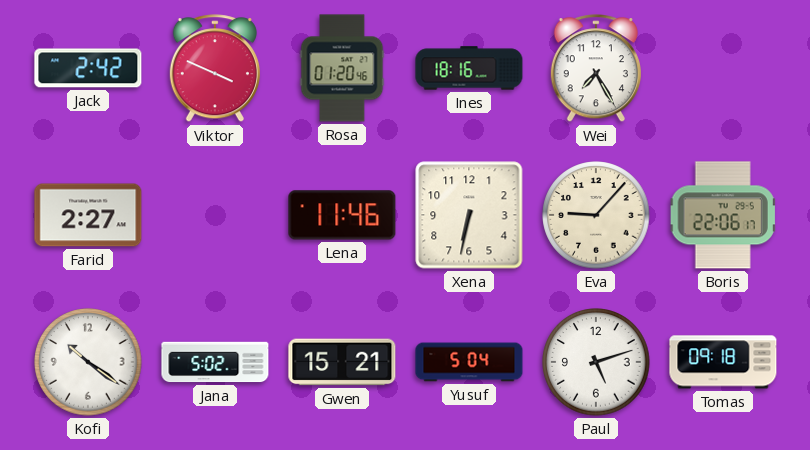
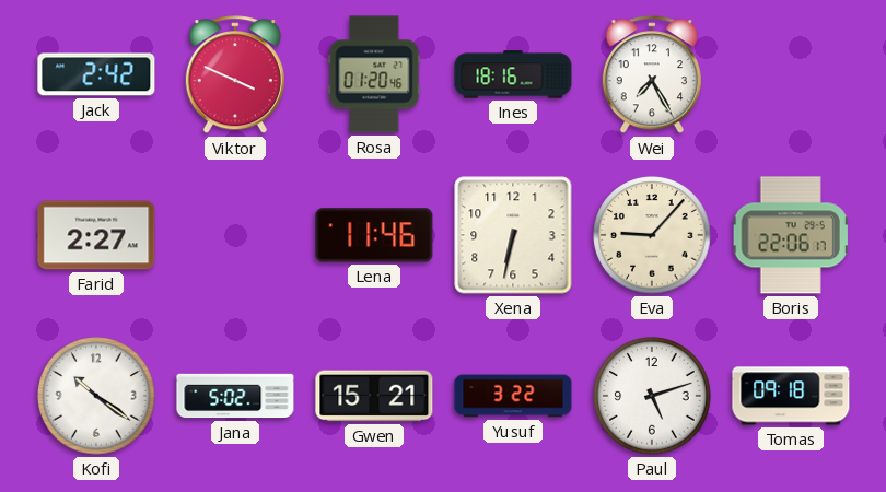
Yusuf: 5:04 -> 3:22
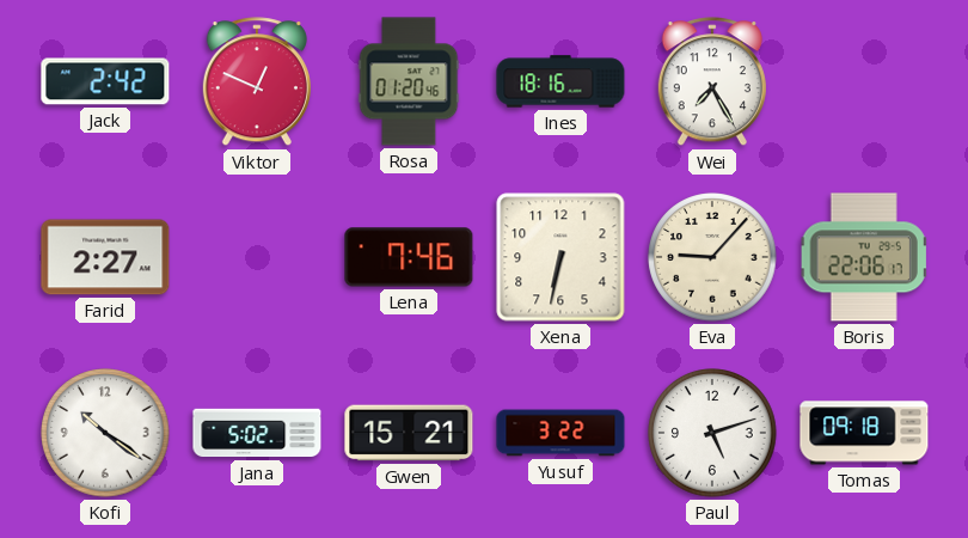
Viktor: 3:49 -> 12:49
Lena: 11:46 -> 7:46
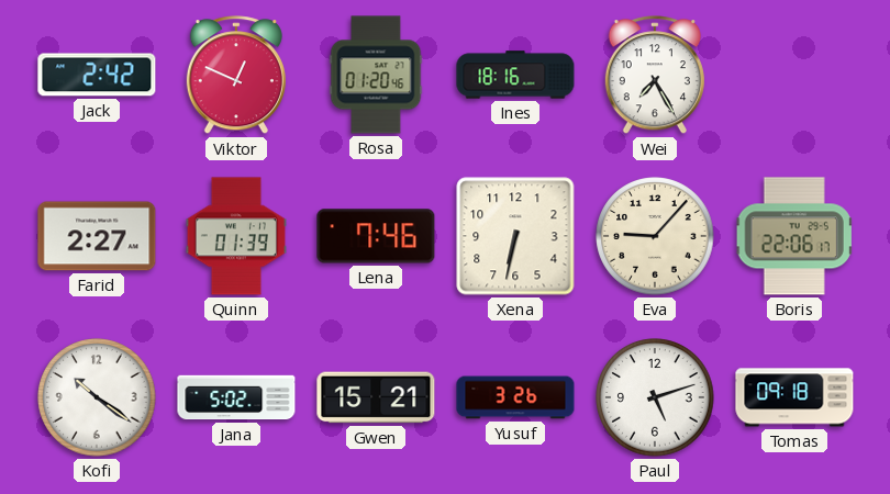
Quinn: none -> 01:39
Yusuf: 3:22 -> 3:26
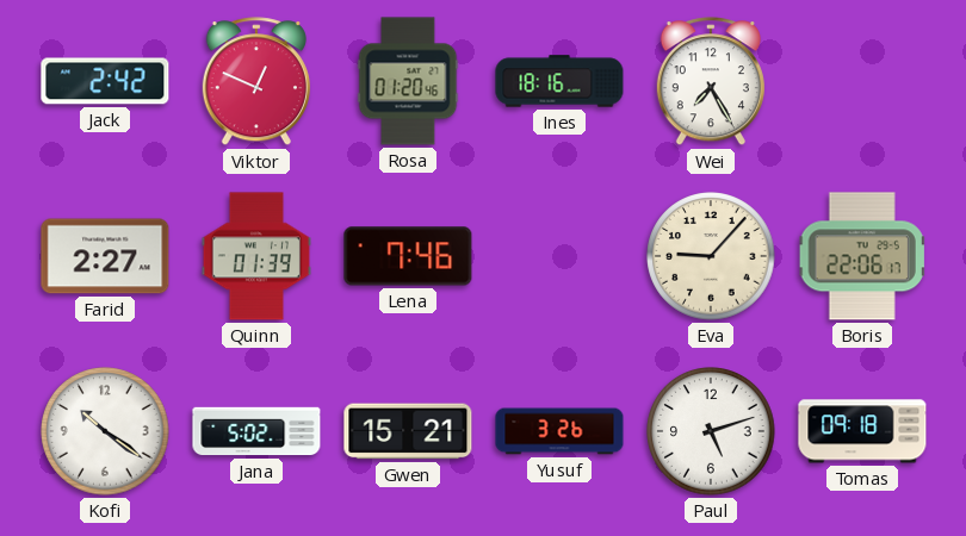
Xena: 6:32 -> none
